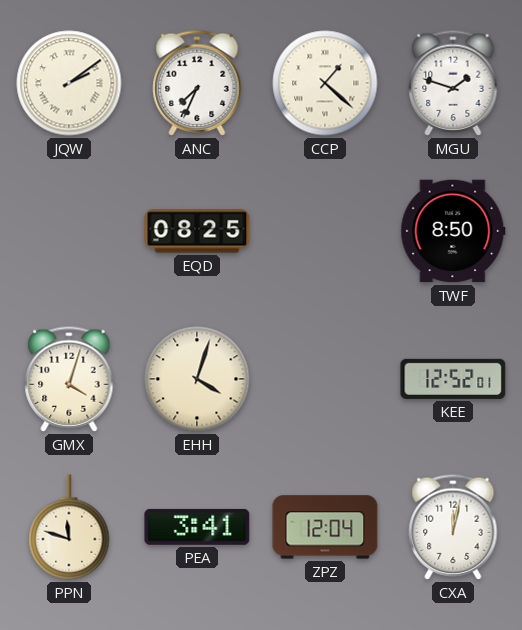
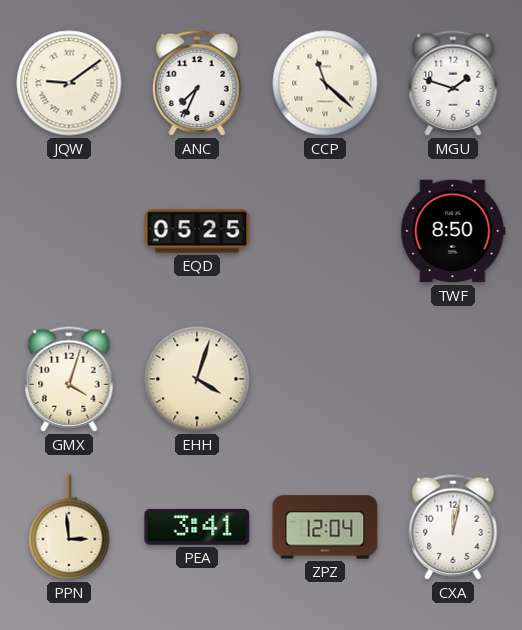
JQW: 2:09 -> 9:09
CCP: 1:22 -> 11:22
EQD: 08:25 -> 05:25
KEE: 12:52 -> none
PPN: 11:48 -> 2:59
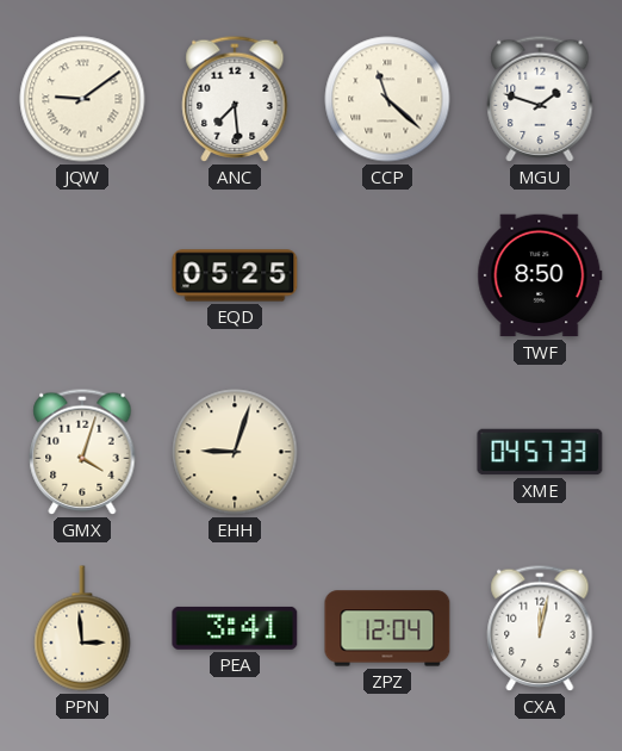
ANC: 7:34 -> 7:29
EHH: 4:03 -> 9:03
XME: none -> 04:57
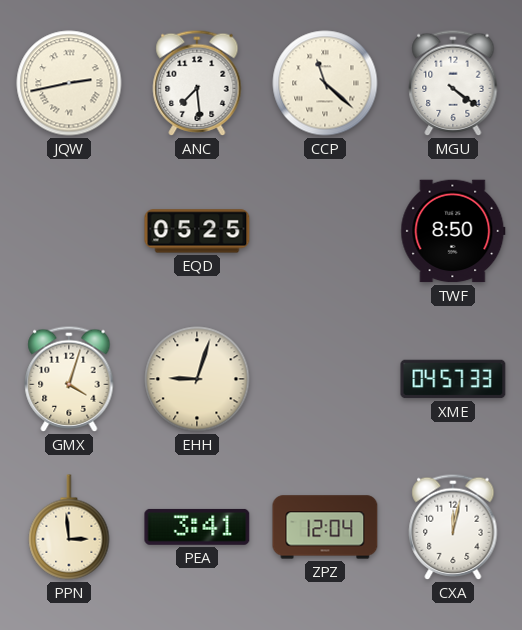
JQW: 9:09 -> 2:43
MGU: 1:48 -> 4:21
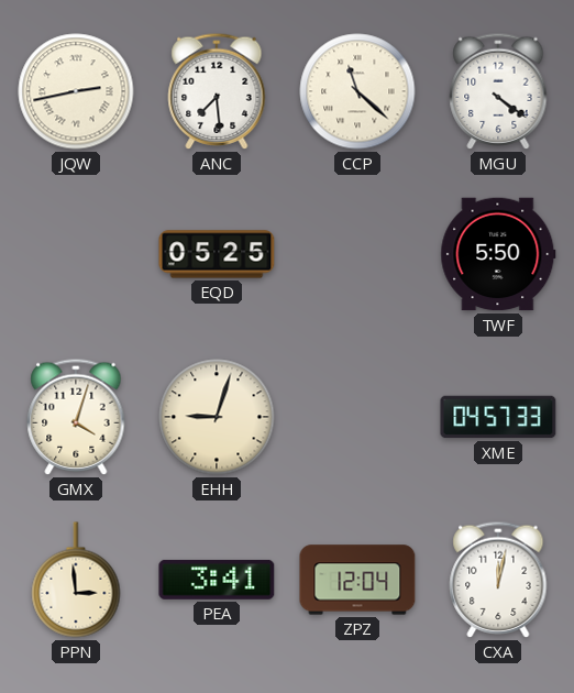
TWF: 8:50 -> 5:50
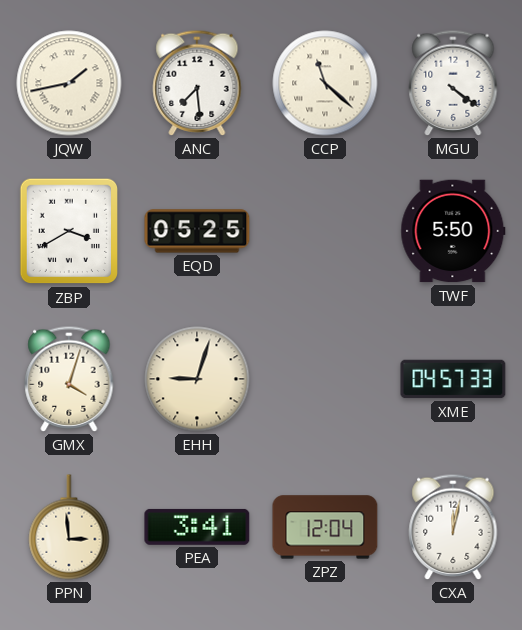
JQW: 2:43 -> 1:43
ZBP: none -> 3:40
